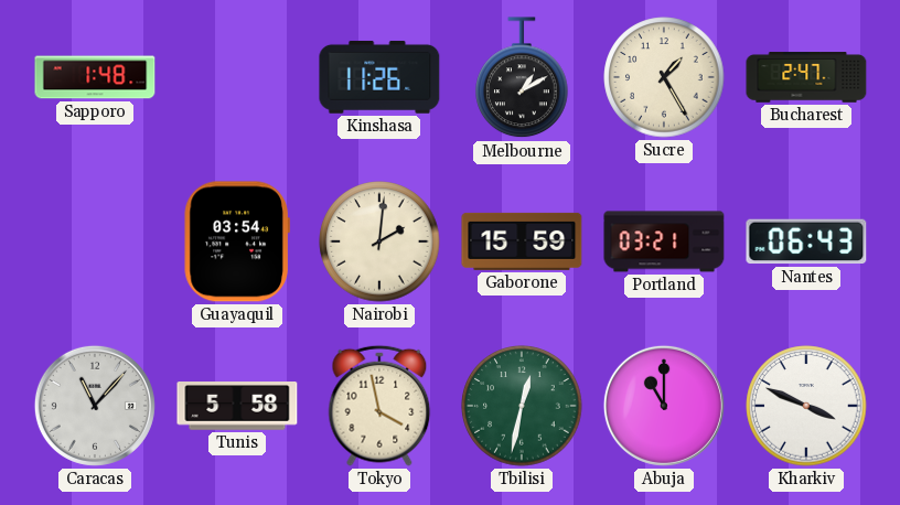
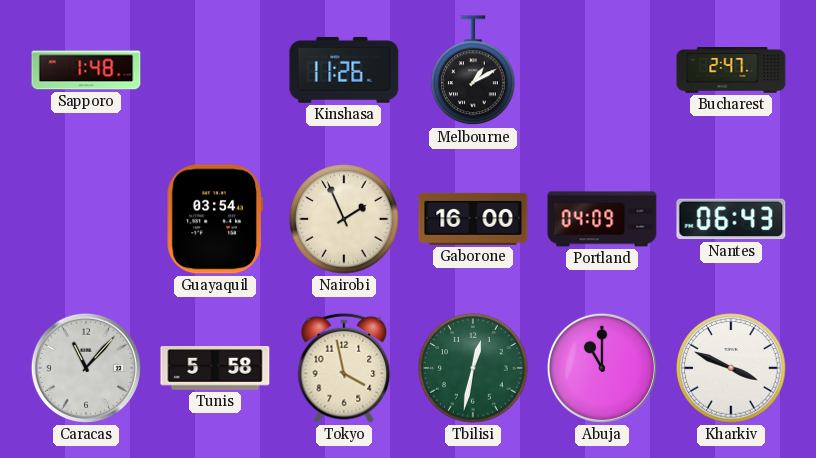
Sucre: 1:25 -> none
Nairobi: 2:01 -> 1:56
Gaborone: 15:59 -> 16:00
Portland: 03:21 -> 04:09
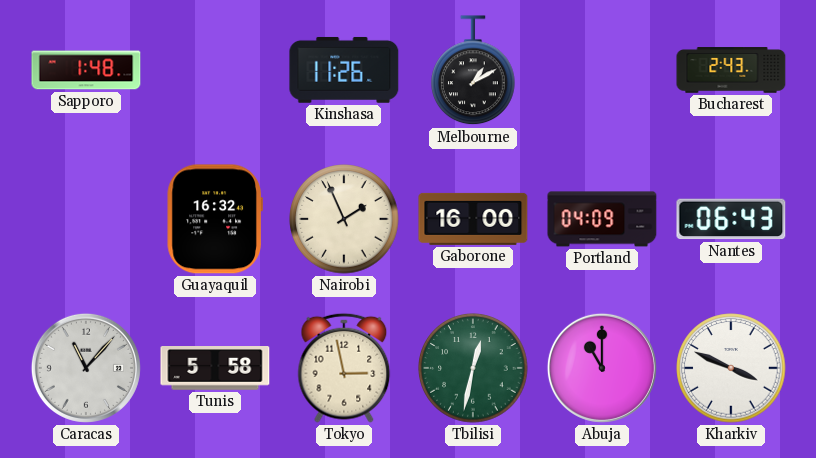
Bucharest: 2:47 -> 2:43
Guayaquil: 03:54 -> 16:32
Tokyo: 3:58 -> 2:58
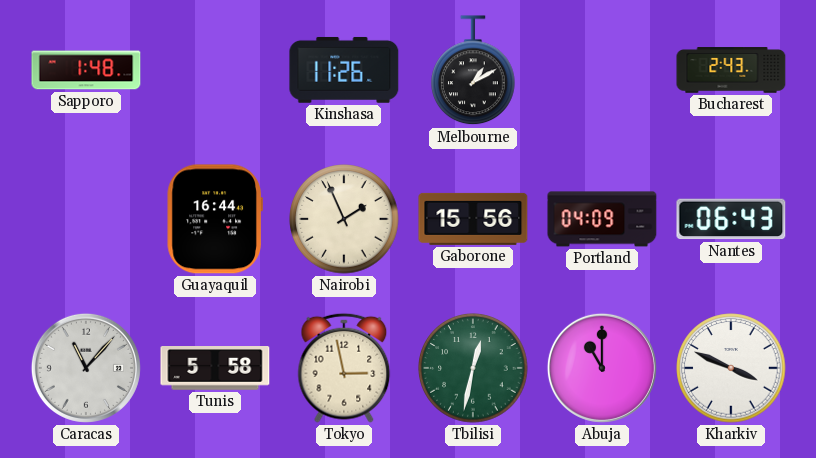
Guayaquil: 16:32 -> 16:44
Gaborone: 16:00 -> 15:56
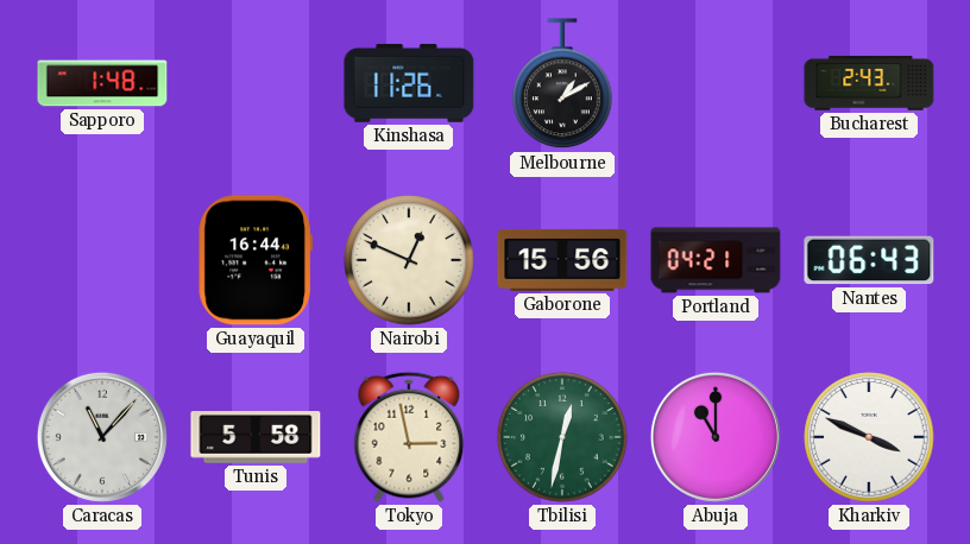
Nairobi: 1:56 -> 12:49
Portland: 04:09 -> 04:21
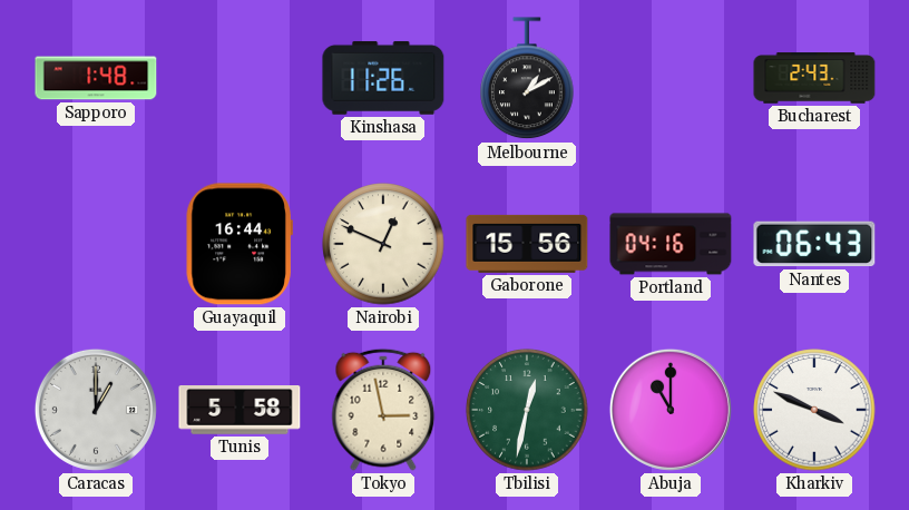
Portland: 04:21 -> 04:16
Caracas: 11:07 -> 1:00
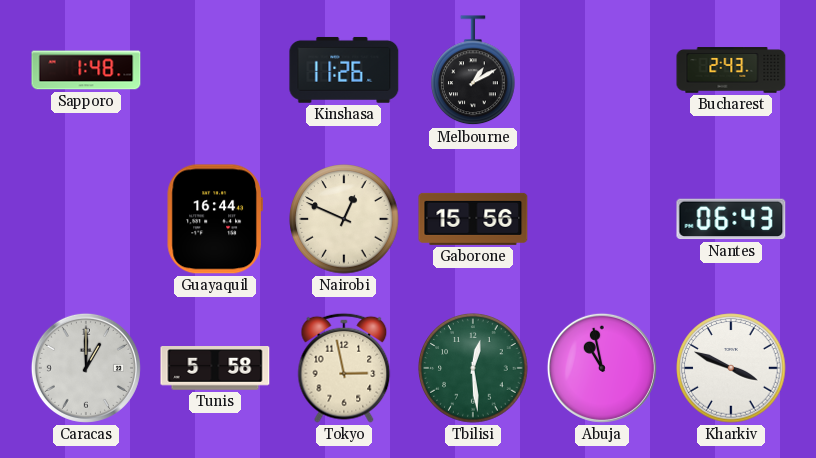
Portland: 04:16 -> none
Tbilisi: 12:32 -> 12:29
Abuja: 11:00 -> 10:58
